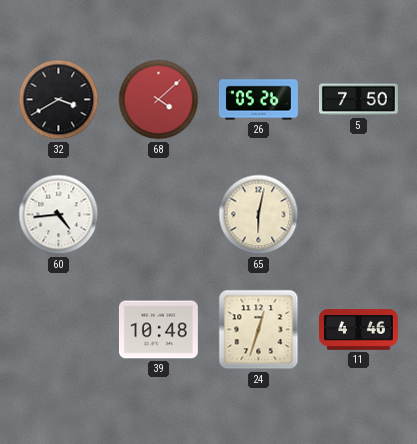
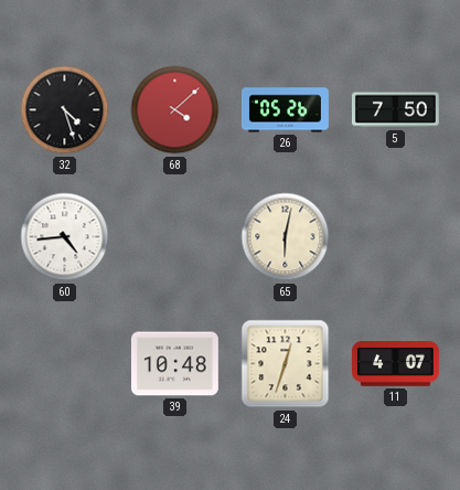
32: 3:40 -> 4:27
11: 4:46 -> 4:07
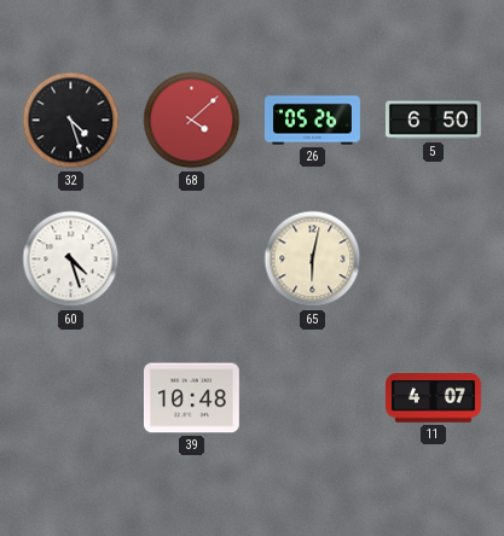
5: 7:50 -> 6:50
60: 4:44 -> 4:27
24: 12:33 -> none
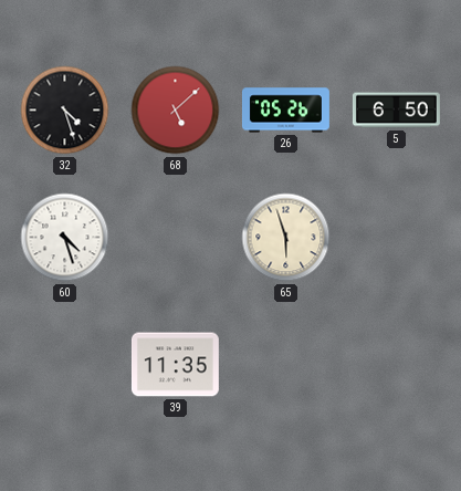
68: 4:08 -> 5:08
65: 6:02 -> 5:57
39: 10:48 -> 11:35
11: 4:07 -> none
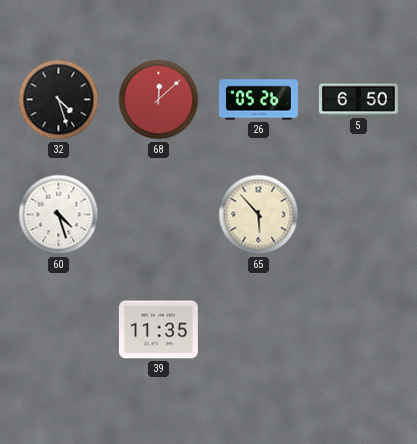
68: 5:08 -> 12:08
65: 5:57 -> 5:53
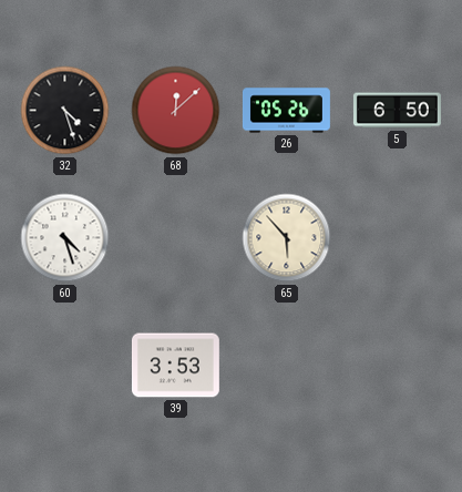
39: 11:35 -> 3:53
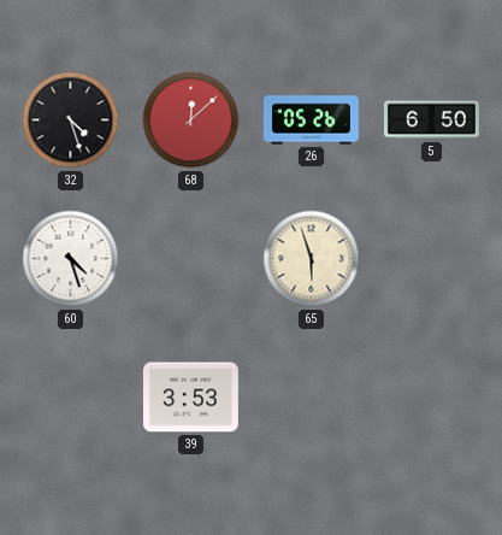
65: 5:53 -> 5:57
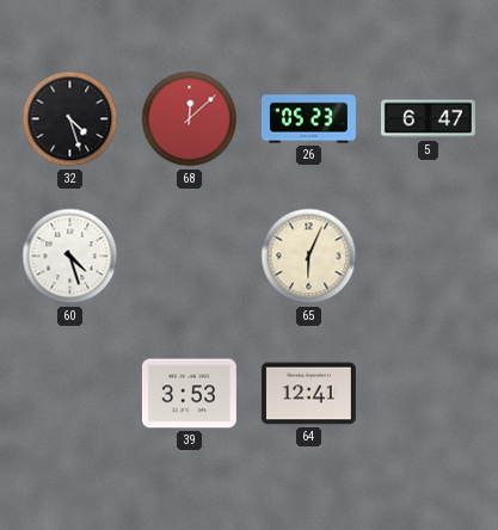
26: 05:26 -> 05:23
5: 6:50 -> 6:47
65: 5:57 -> 6:04
64: none -> 12:41
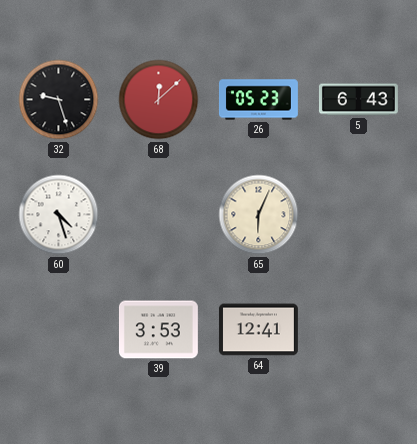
32: 4:27 -> 9:27
5: 6:47 -> 6:43
